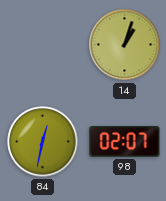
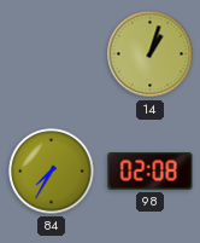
84: 12:32 -> 7:35
98: 02:07 -> 02:08
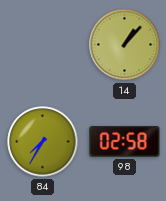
14: 1:03 -> 1:07
98: 02:08 -> 02:58
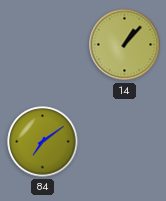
84: 7:35 -> 7:09
98: 02:58 -> none
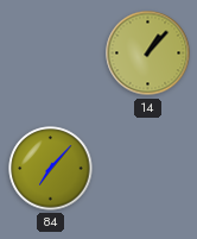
84: 7:09 -> 7:07
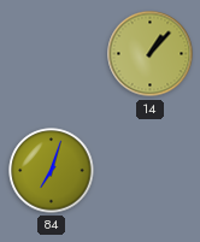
84: 7:07 -> 7:03
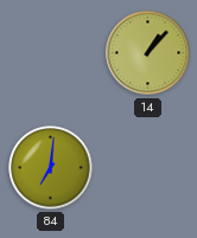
84: 7:03 -> 7:01
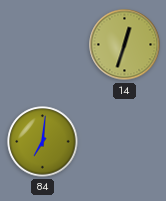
14: 1:07 -> 12:33
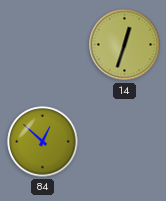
84: 7:01 -> 12:52
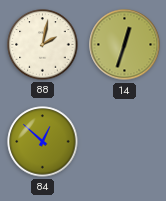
88: none -> 2:02
